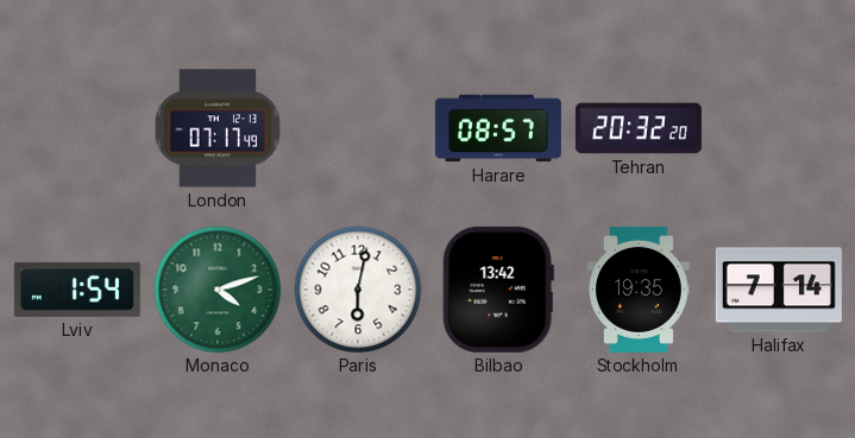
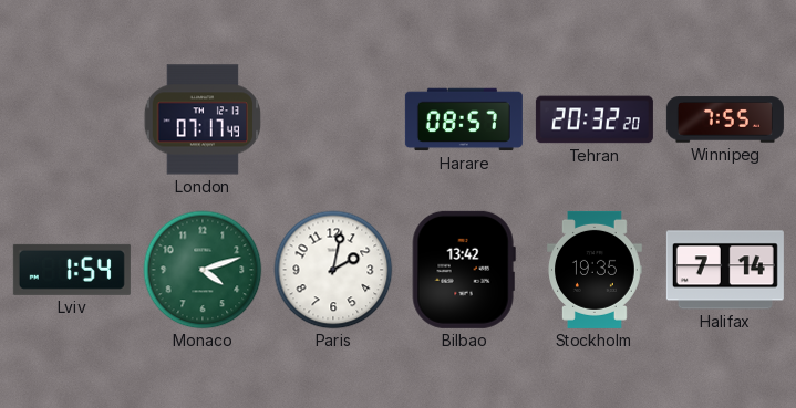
Winnipeg: none -> 7:55
Paris: 6:02 -> 2:02
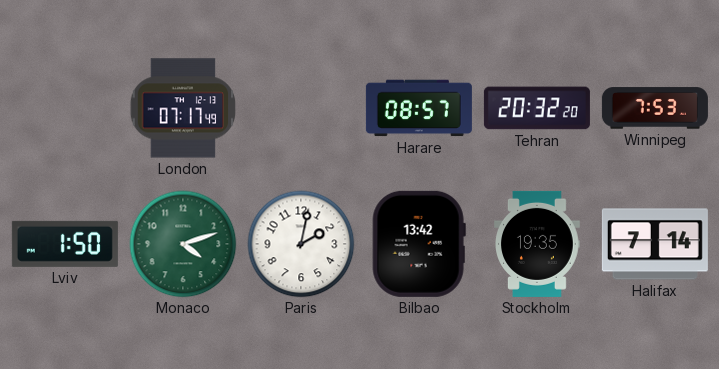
Winnipeg: 7:55 -> 7:53
Lviv: 1:54 -> 1:50
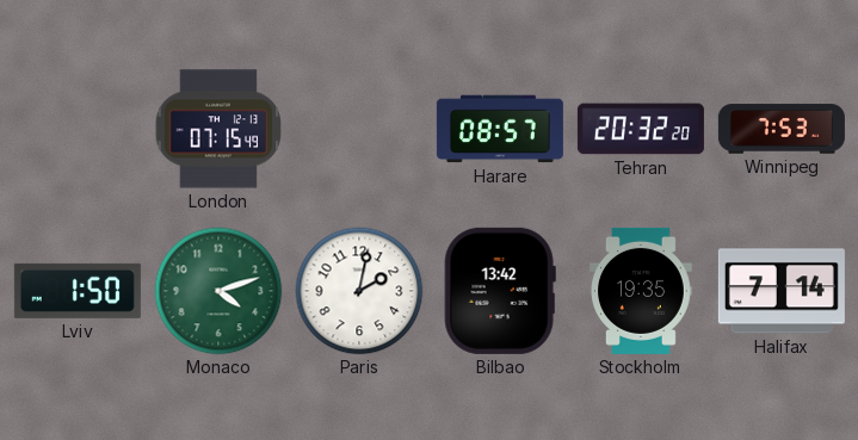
London: 07:17 -> 07:15
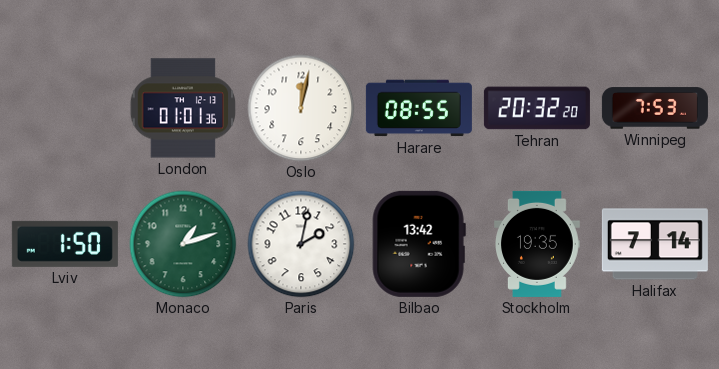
London: 07:15 -> 01:01
Oslo: none -> 12:02
Harare: 08:57 -> 08:55
Monaco: 4:12 -> 1:12
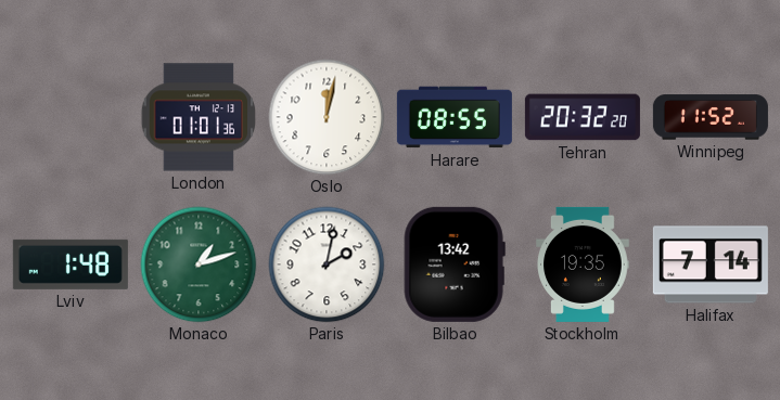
Winnipeg: 7:53 -> 11:52
Lviv: 1:50 -> 1:48
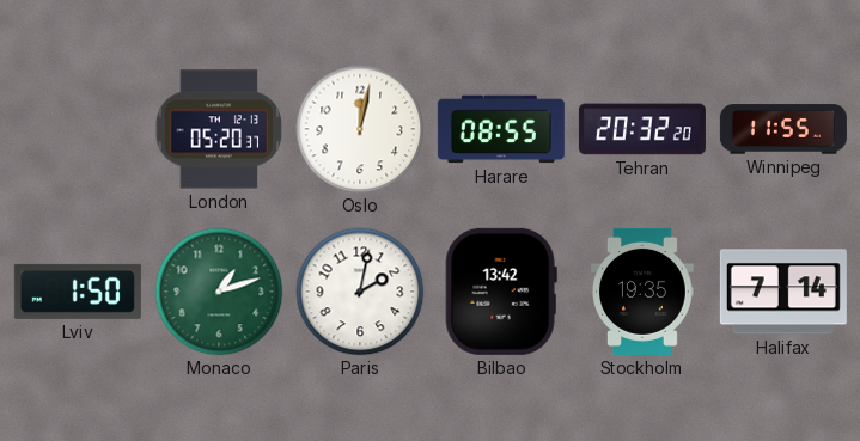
London: 01:01 -> 05:20
Winnipeg: 11:52 -> 11:55
Lviv: 1:48 -> 1:50
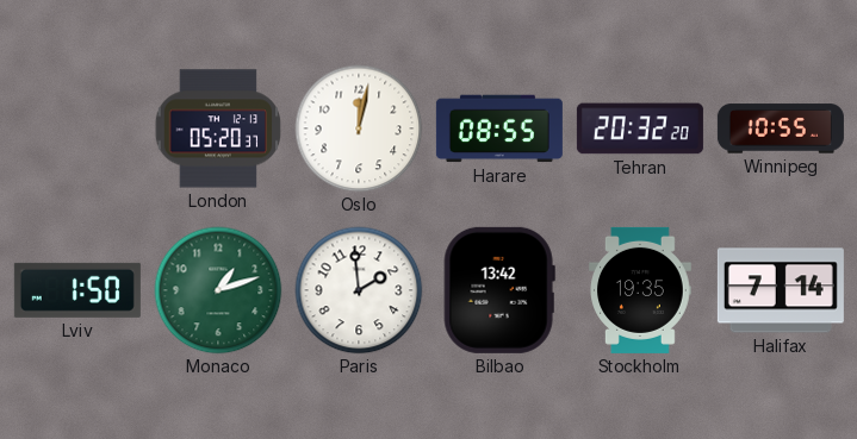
Winnipeg: 11:55 -> 10:55
Paris: 2:02 -> 1:59
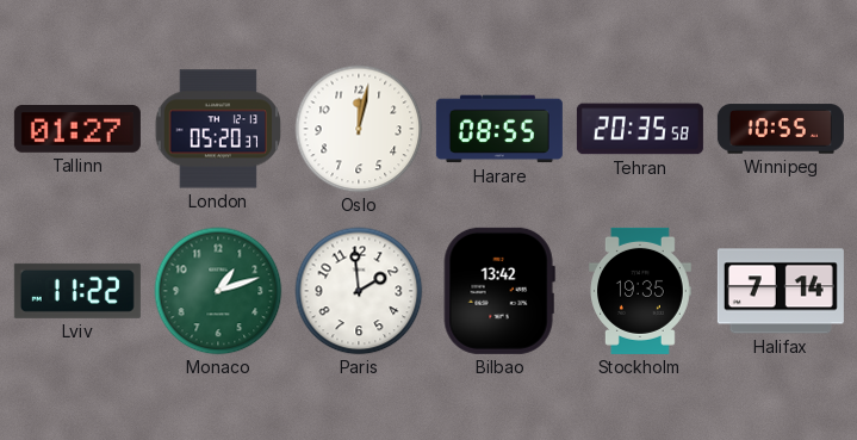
Tallinn: none -> 01:27
Tehran: 20:32 -> 20:35
Lviv: 1:50 -> 11:22
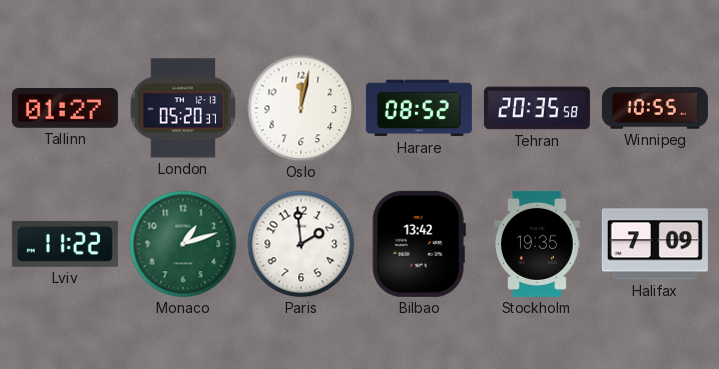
Harare: 08:55 -> 08:52
Halifax: 7:14 -> 7:09
